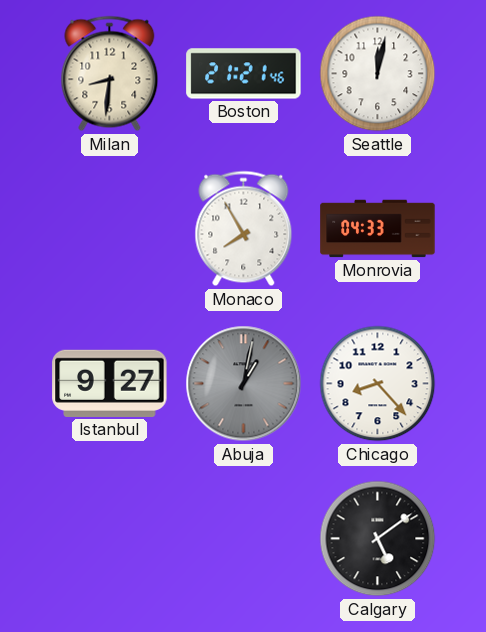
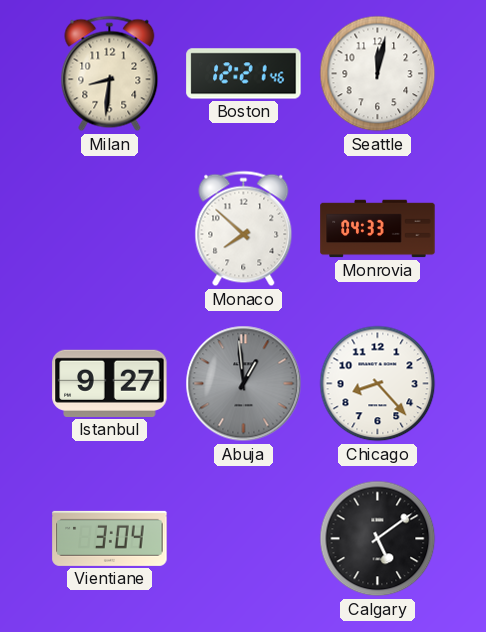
Boston: 21:21 -> 12:21
Monaco: 7:55 -> 7:52
Abuja: 1:02 -> 12:59
Vientiane: none -> 3:04
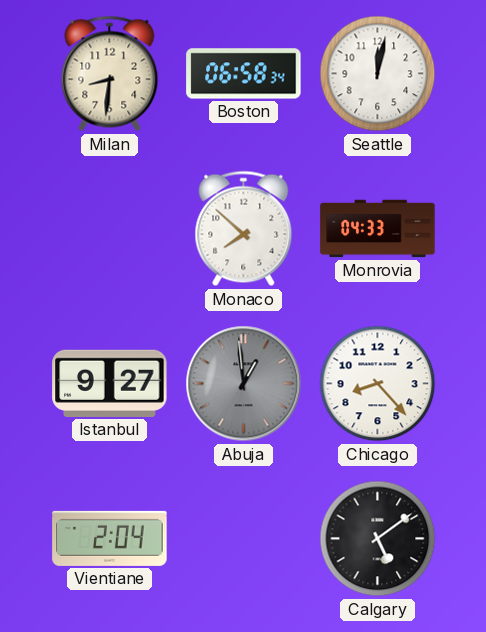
Boston: 12:21 -> 06:58
Vientiane: 3:04 -> 2:04
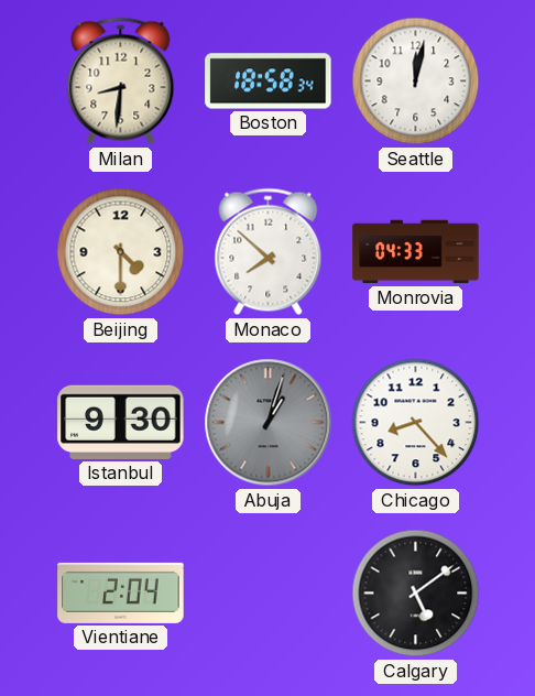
Boston: 06:58 -> 18:58
Beijing: none -> 4:30
Istanbul: 9:27 -> 9:30
Abuja: 12:59 -> 1:03
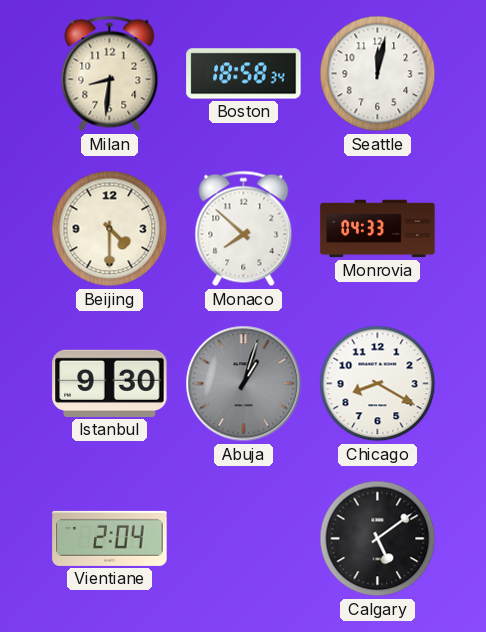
Chicago: 8:23 -> 8:20
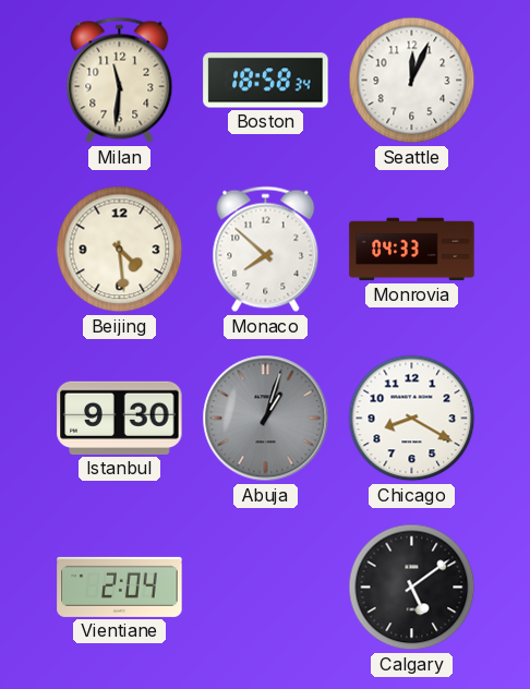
Milan: 8:31 -> 11:31
Seattle: 12:02 -> 12:04
Beijing: 4:30 -> 4:29
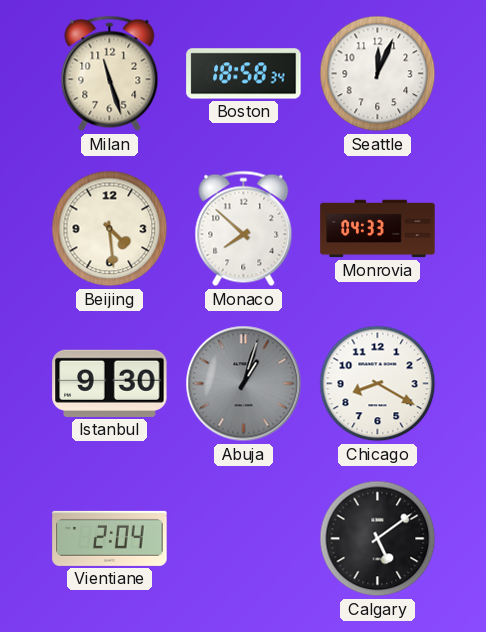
Milan: 11:31 -> 11:27
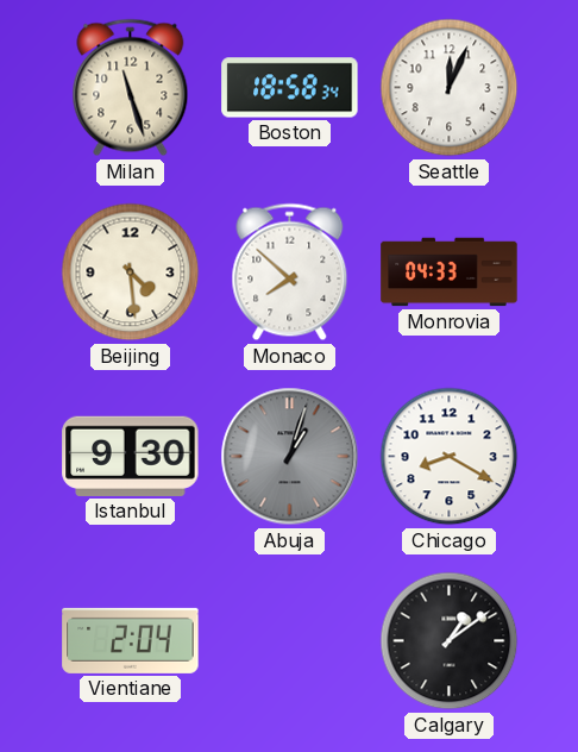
Calgary: 5:09 -> 1:09
